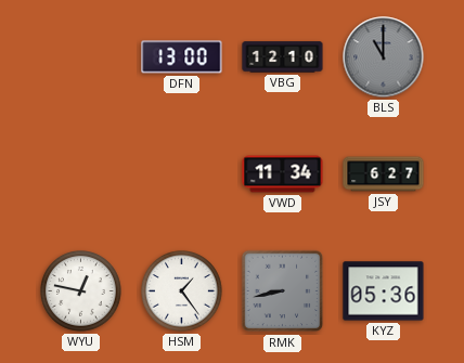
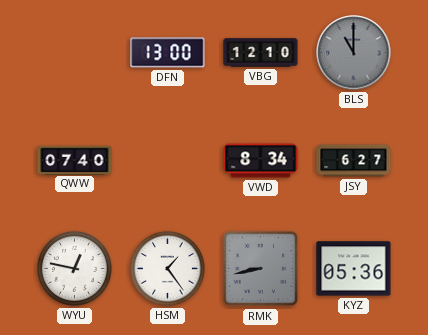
QWW: none -> 07:40
VWD: 11:34 -> 8:34
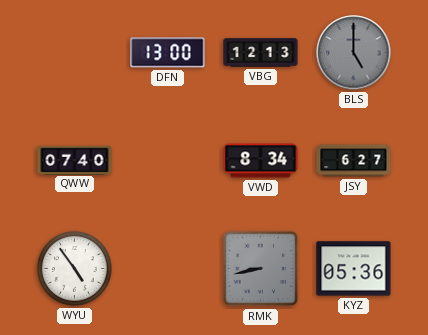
VBG: 12:10 -> 12:13
BLS: 11:00 -> 5:00
WYU: 12:47 -> 4:54
HSM: 1:24 -> none
